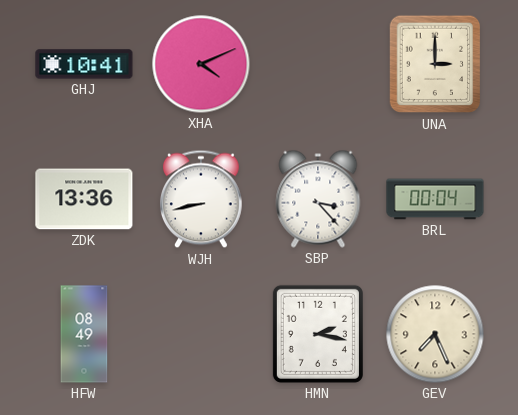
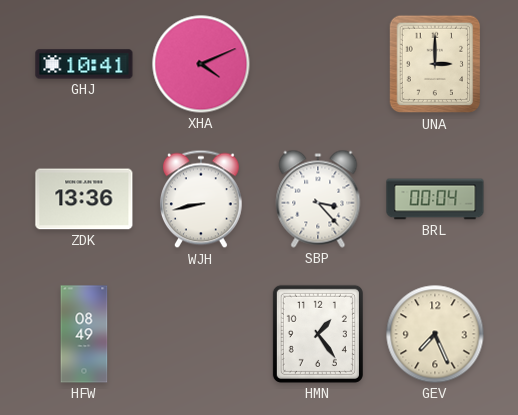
HMN: 2:17 -> 1:24
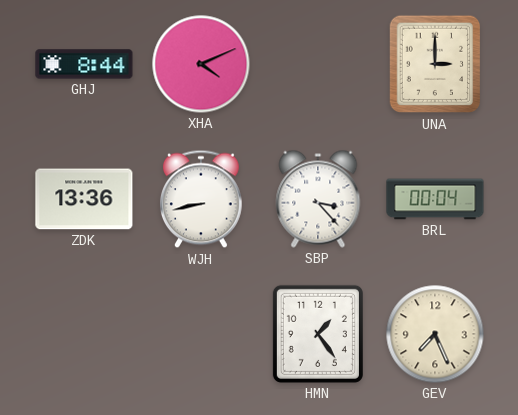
GHJ: 10:41 -> 8:44
HFW: 08:49 -> none
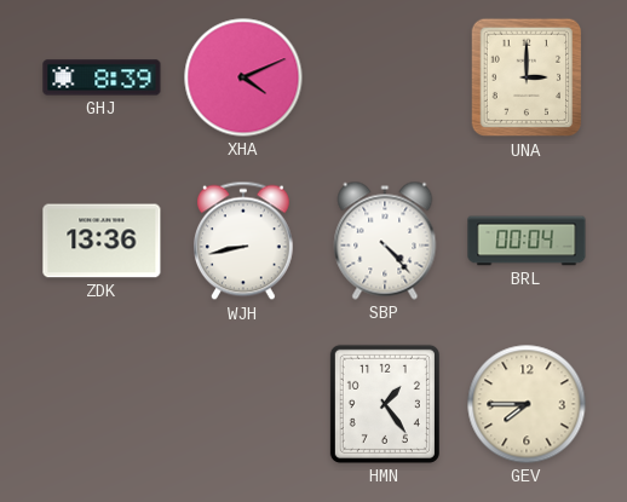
GHJ: 8:44 -> 8:39
SBP: 3:23 -> 4:23
GEV: 7:26 -> 7:45
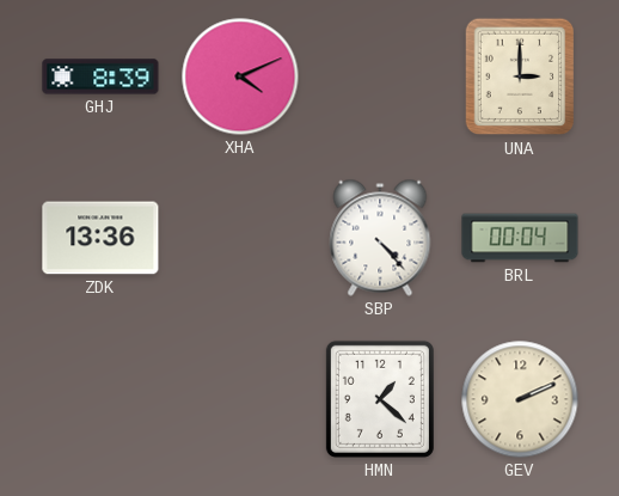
WJH: 8:43 -> none
HMN: 1:24 -> 1:22
GEV: 7:45 -> 2:11
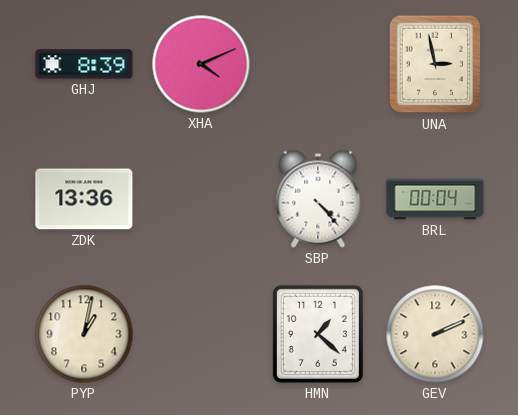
UNA: 3:00 -> 2:58
PYP: none -> 1:02
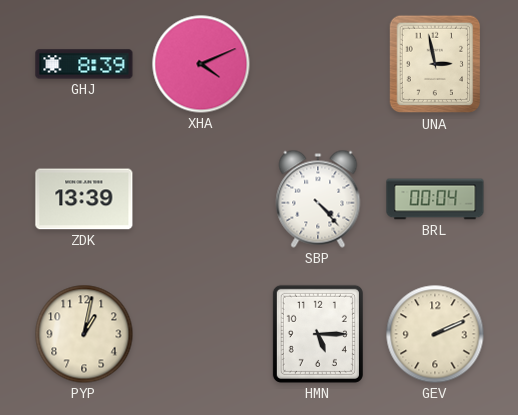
ZDK: 13:36 -> 13:39
HMN: 1:22 -> 5:15
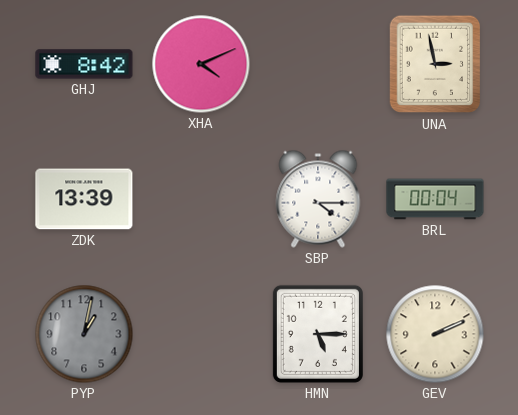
GHJ: 8:39 -> 8:42
SBP: 4:23 -> 4:15
PYP dial: cream -> grey
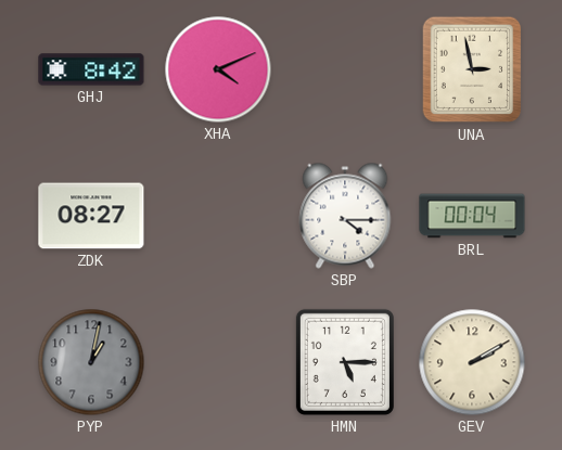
ZDK: 13:39 -> 08:27
GEV: 2:11 -> 2:10
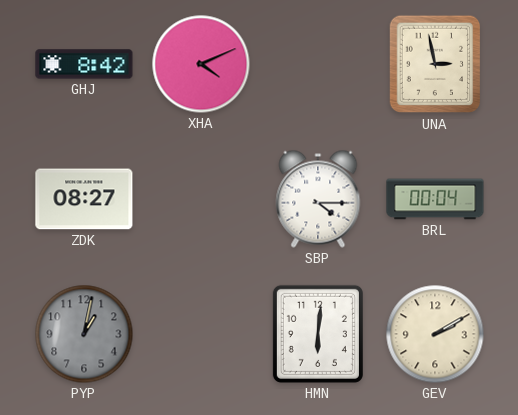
HMN: 5:15 -> 6:01
